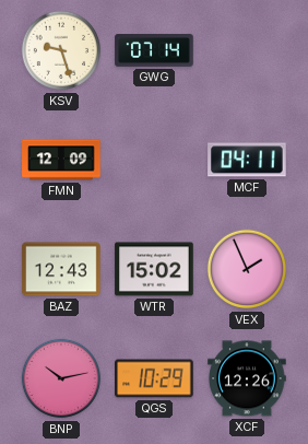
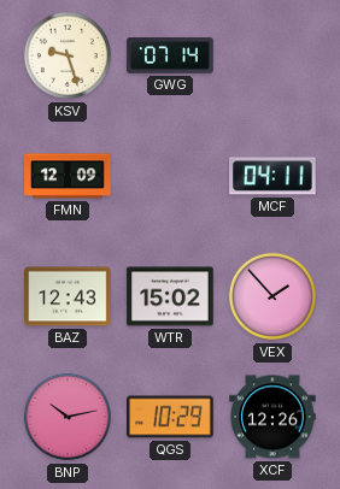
VEX: 1:56 -> 1:53
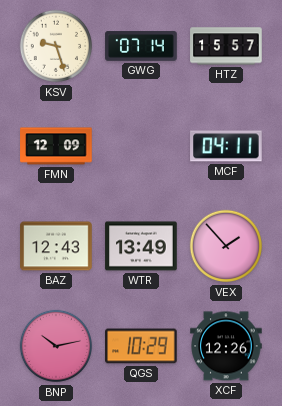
HTZ: none -> 15:57
WTR: 15:02 -> 13:49
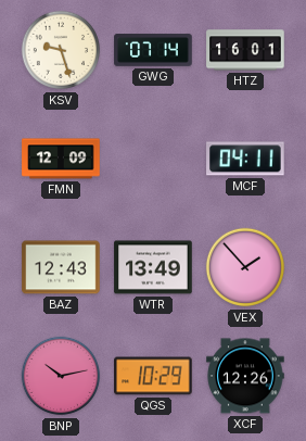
HTZ: 15:57 -> 16:01
